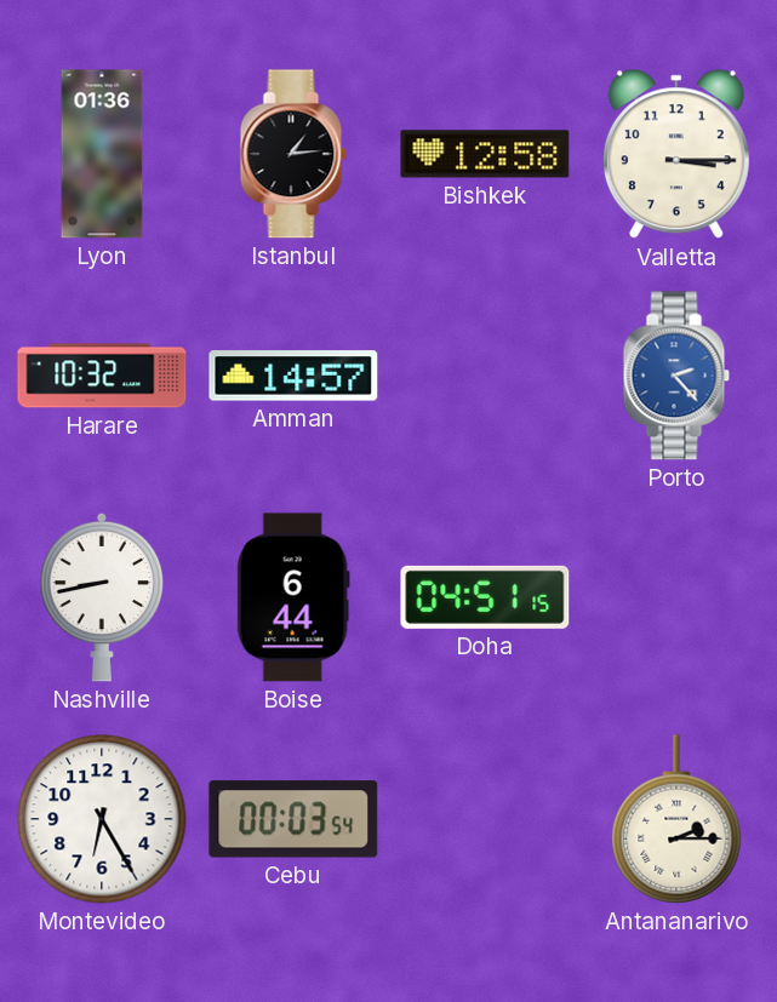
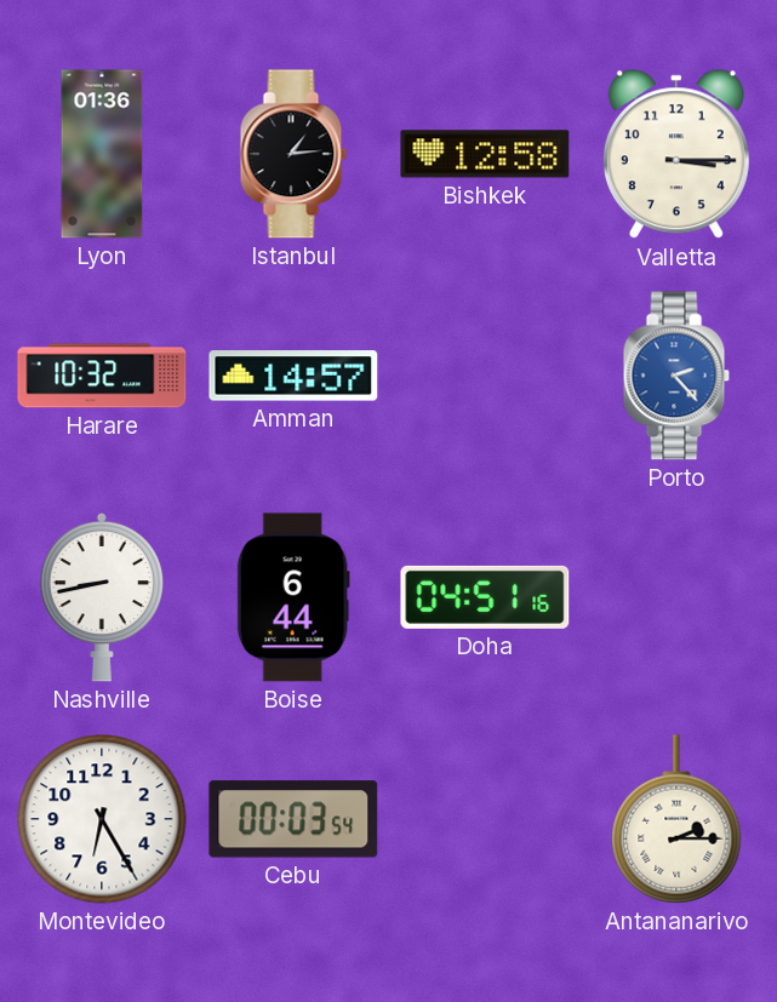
Doha: 04:51:15 -> 04:51:16
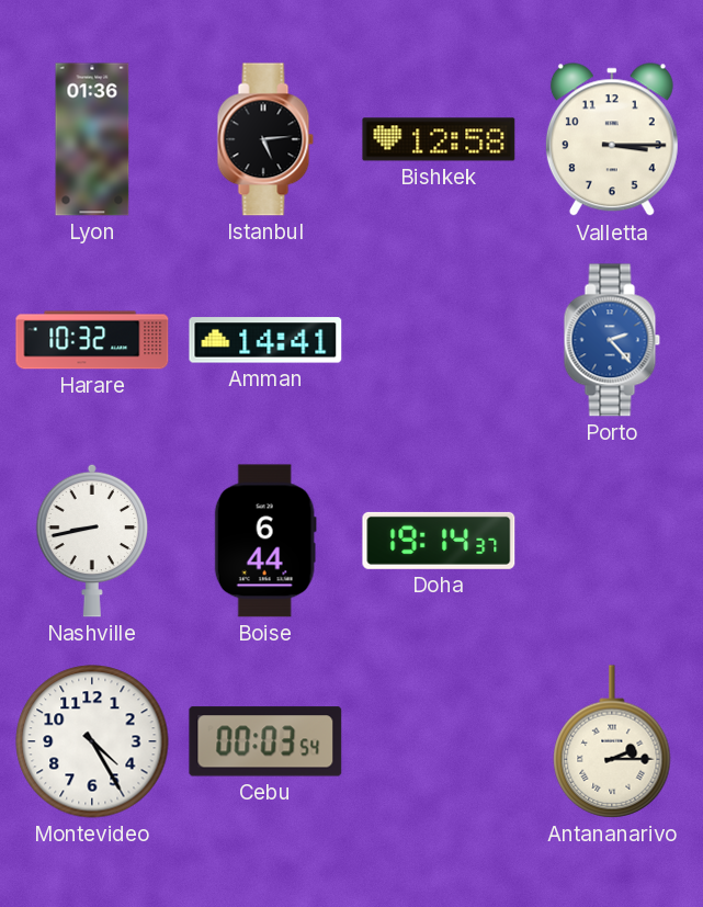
Istanbul: 1:14 -> 5:14
Amman: 14:57 -> 14:41
Doha: 04:51 -> 19:14
Montevideo: 6:25 -> 4:25
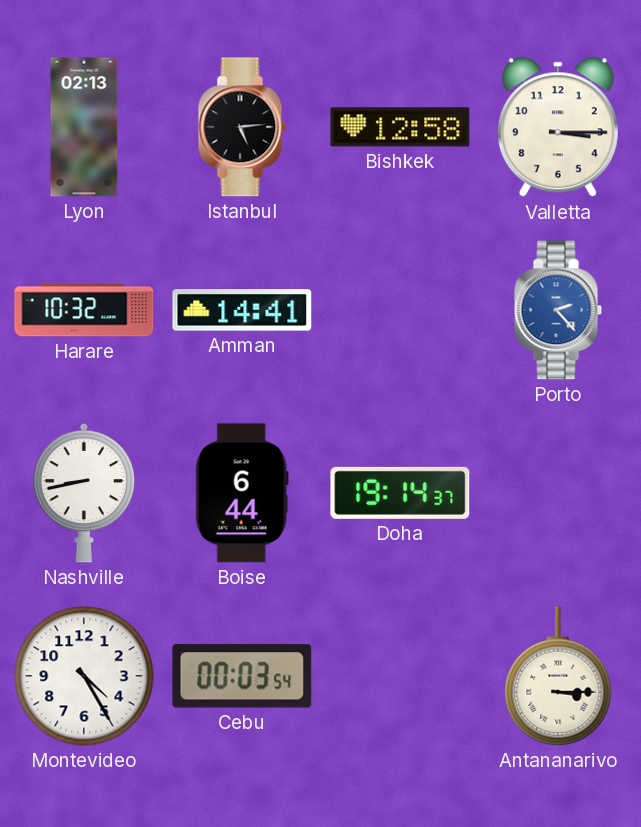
Lyon: 01:36 -> 02:13
Antananarivo: 2:15 -> 3:15
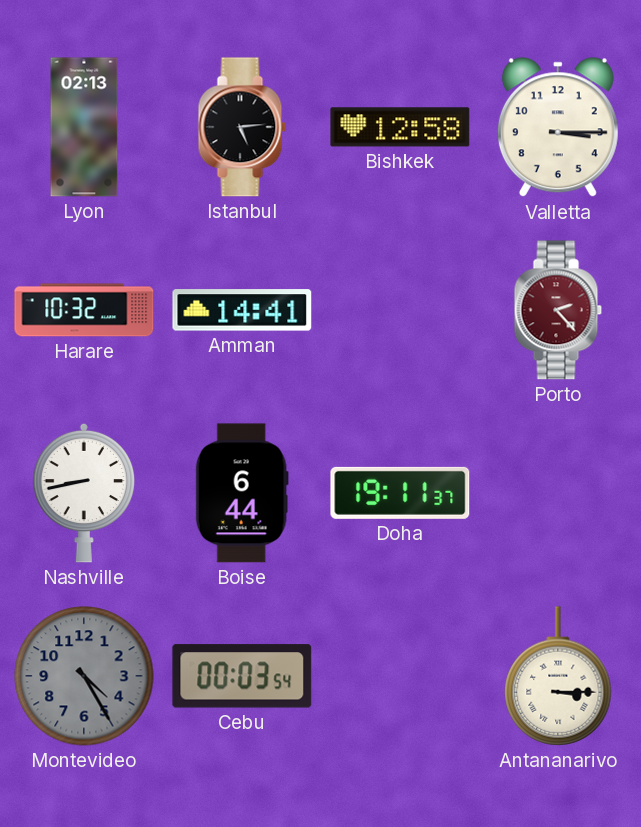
Porto dial: blue -> burgundy
Doha: 19:14 -> 19:11
Montevideo dial: white -> grey
